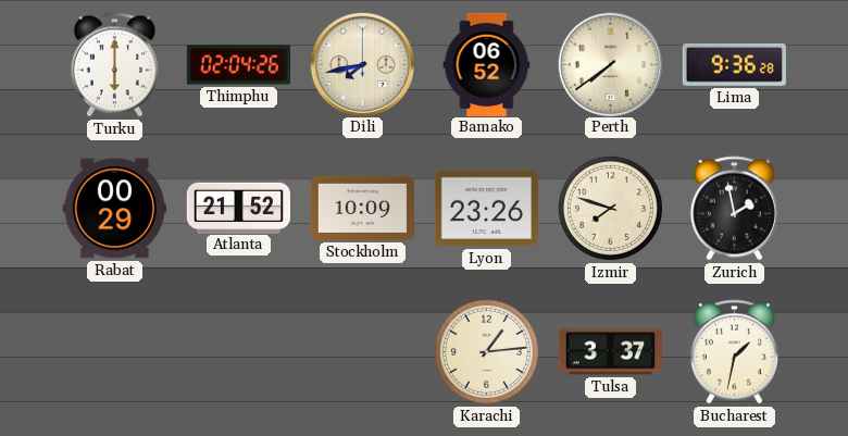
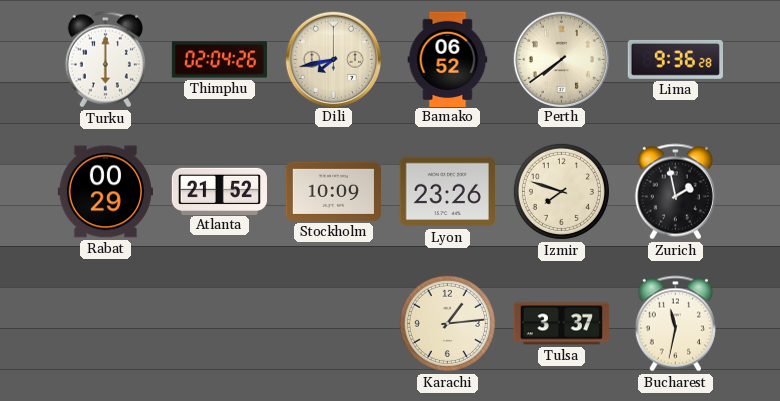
Bucharest: 1:32 -> 11:32
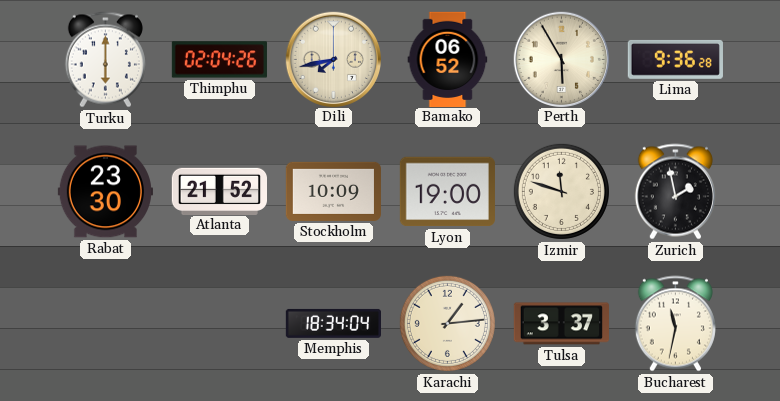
Perth: 7:39 -> 5:55
Rabat: 00:29 -> 23:30
Lyon: 23:26 -> 19:00
Izmir: 7:48 -> 11:48
Memphis: none -> 18:34
